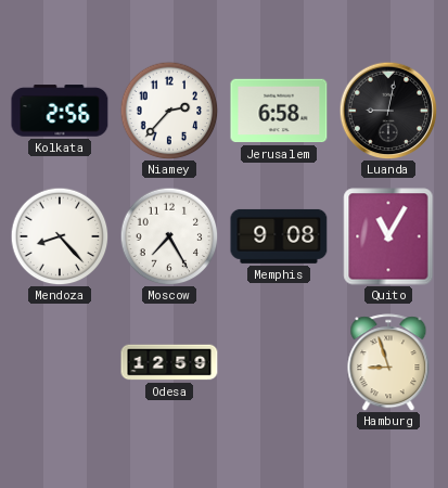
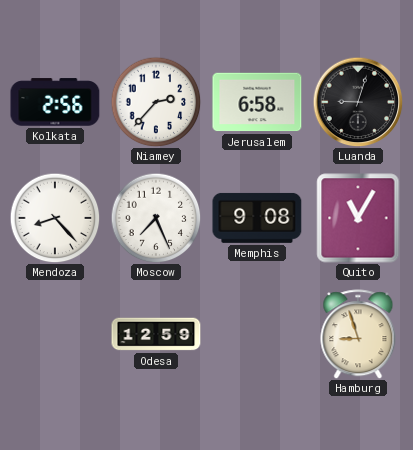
Luanda: 9:02 -> 9:03
Moscow: 7:25 -> 7:26
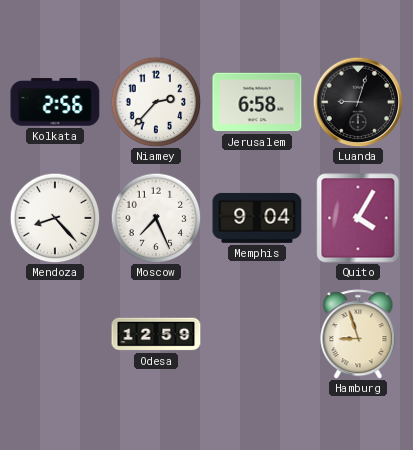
Memphis: 9:08 -> 9:04
Quito: 11:05 -> 4:05
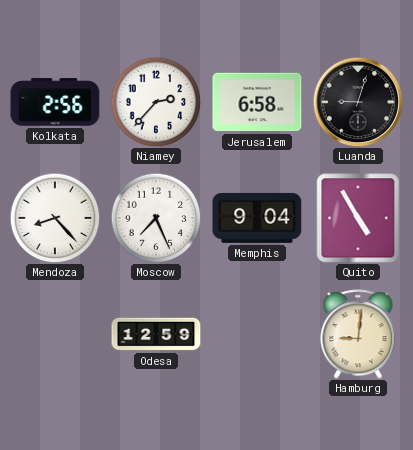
Quito: 4:05 -> 4:55
Hamburg: 8:57 -> 9:01
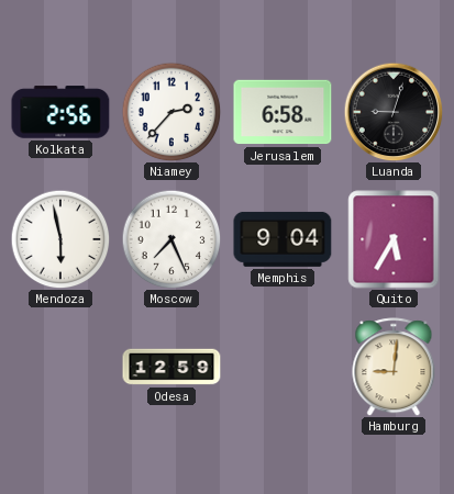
Mendoza: 8:23 -> 5:58
Quito: 4:55 -> 5:35
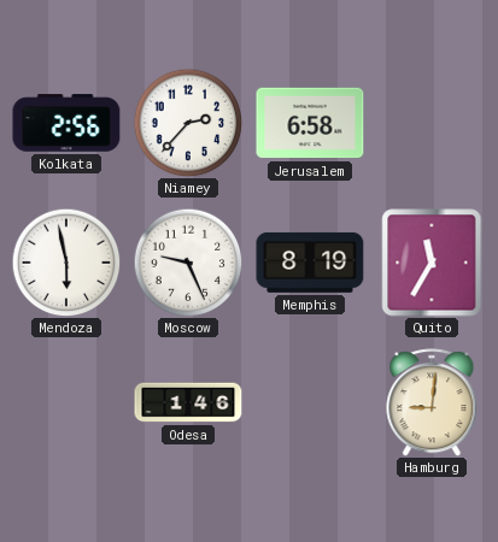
Luanda: 9:03 -> none
Moscow: 7:26 -> 9:26
Memphis: 9:04 -> 8:19
Quito: 5:35 -> 11:35
Odesa: 12:59 -> 1:46
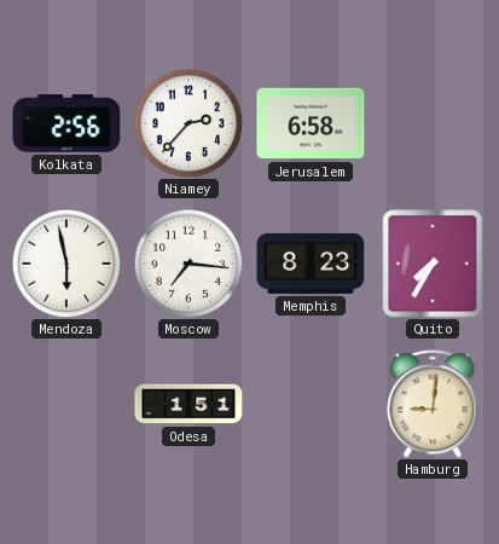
Moscow: 9:26 -> 7:16
Memphis: 8:19 -> 8:23
Quito: 11:35 -> 7:35
Odesa: 1:46 -> 1:51
